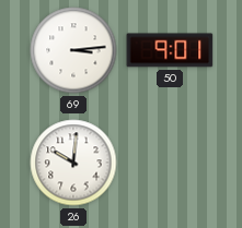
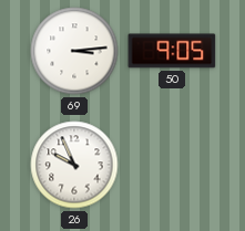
50: 9:01 -> 9:05
26: 10:01 -> 9:56
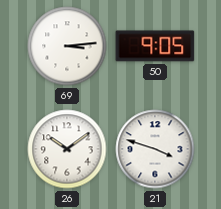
26: 9:56 -> 10:09
21: none -> 3:48
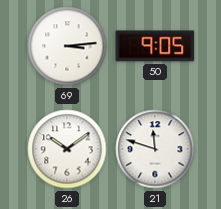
21: 3:48 -> 11:48
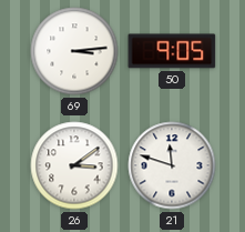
26: 10:09 -> 3:09
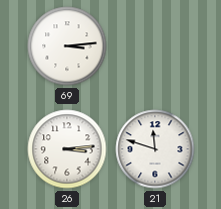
50: 9:05 -> none
26: 3:09 -> 3:14
